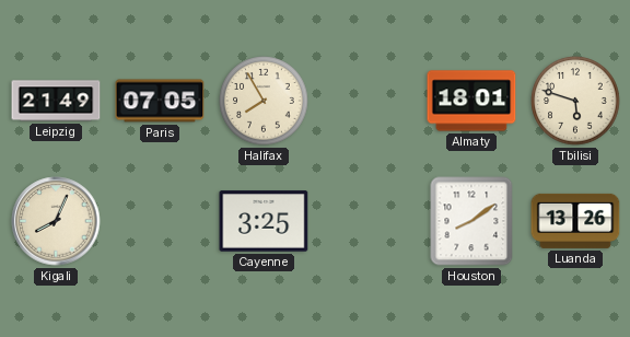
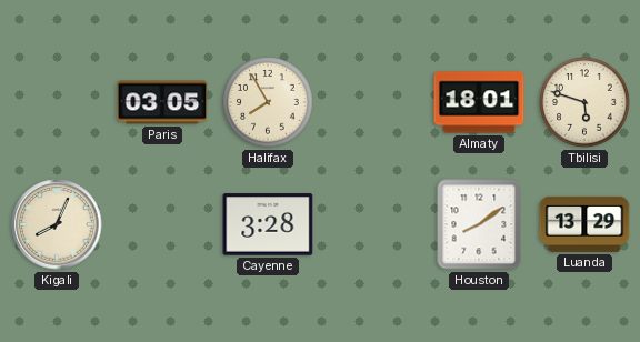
Leipzig: 21:49 -> none
Paris: 07:05 -> 03:05
Cayenne: 3:25 -> 3:28
Luanda: 13:26 -> 13:29
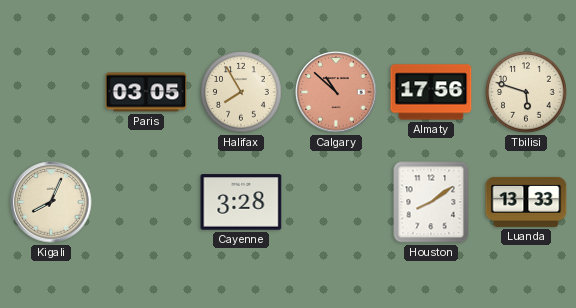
Calgary: none -> 10:52
Almaty: 18:01 -> 17:56
Luanda: 13:29 -> 13:33
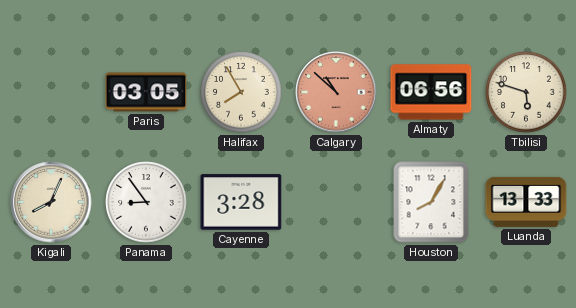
Almaty: 17:56 -> 06:56
Panama: none -> 8:54
Houston: 8:09 -> 8:05
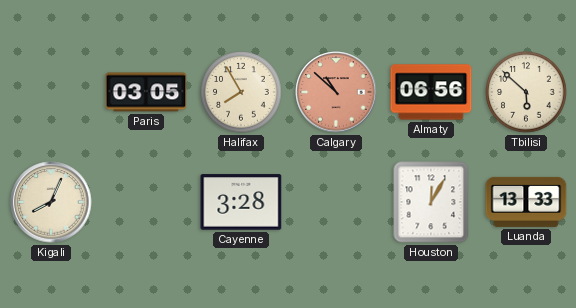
Tbilisi: 5:48 -> 5:52
Panama: 8:54 -> none
Houston: 8:05 -> 12:05
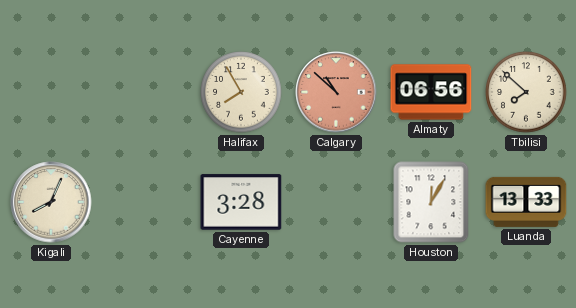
Paris: 03:05 -> none
Tbilisi: 5:52 -> 7:52
